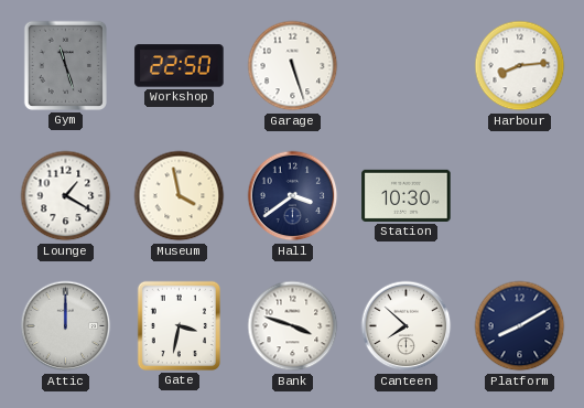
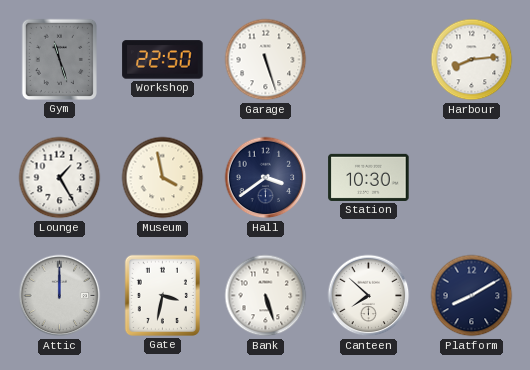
Lounge: 1:20 -> 1:25
Bank: 3:48 -> 5:27
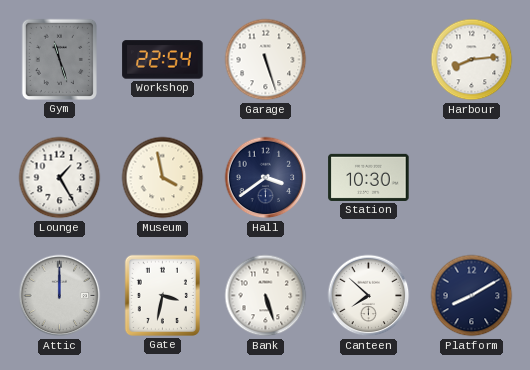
Workshop: 22:50 -> 22:54
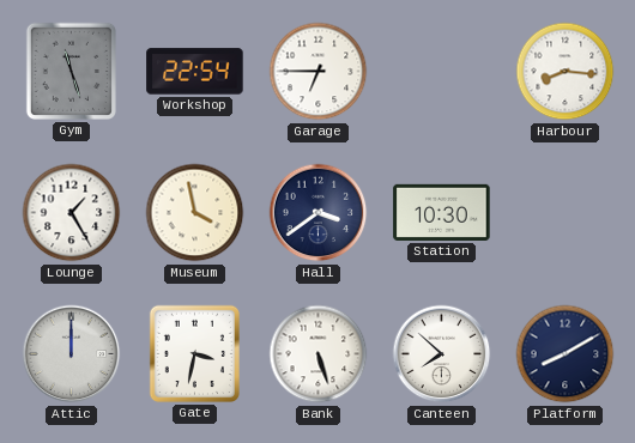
Garage: 5:27 -> 6:45
Harbour: 8:14 -> 8:16
